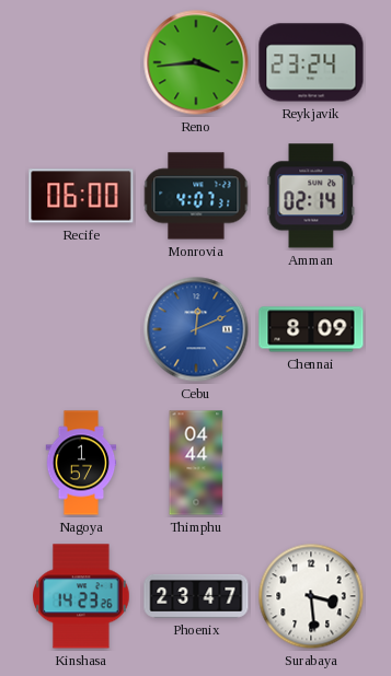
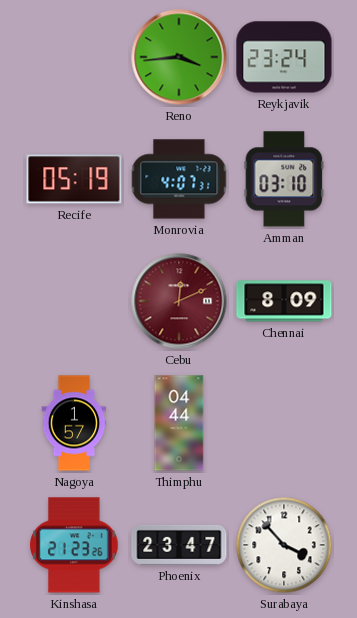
Recife: 06:00 -> 05:19
Amman: 02:14 -> 03:10
Cebu dial: blue -> burgundy
Kinshasa: 14:23 -> 21:23
Surabaya: 3:29 -> 3:53
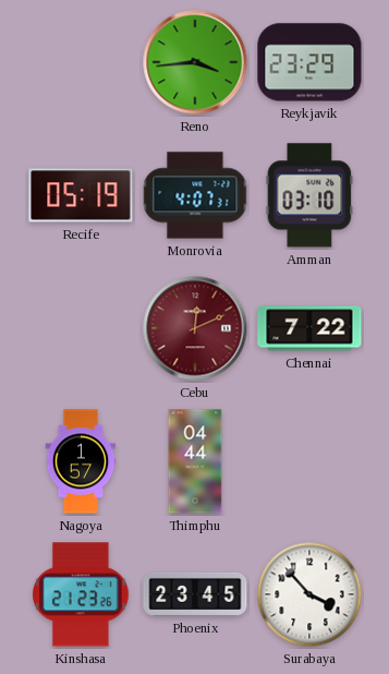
Reykjavik: 23:24 -> 23:29
Chennai: 8:09 -> 7:22
Phoenix: 23:47 -> 23:45
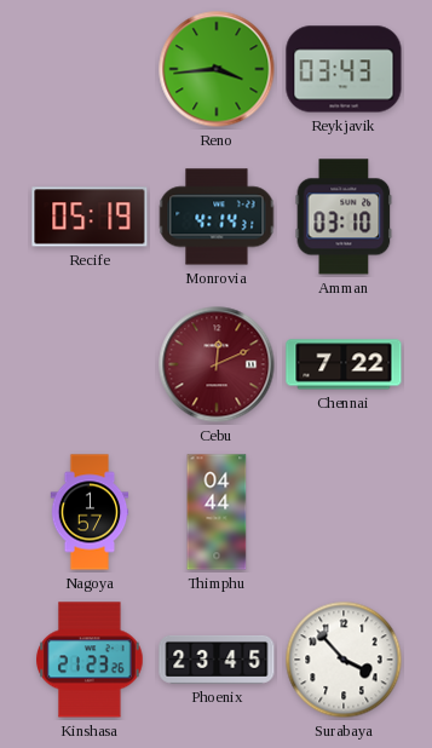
Reykjavik: 23:29 -> 03:43
Monrovia: 4:07 -> 4:14
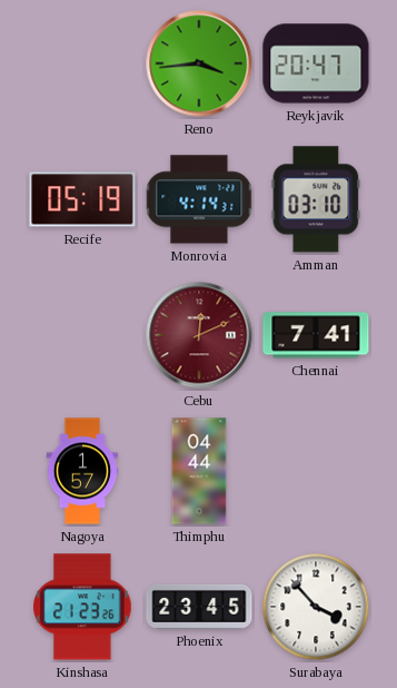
Reykjavik: 03:43 -> 20:47
Chennai: 7:22 -> 7:41
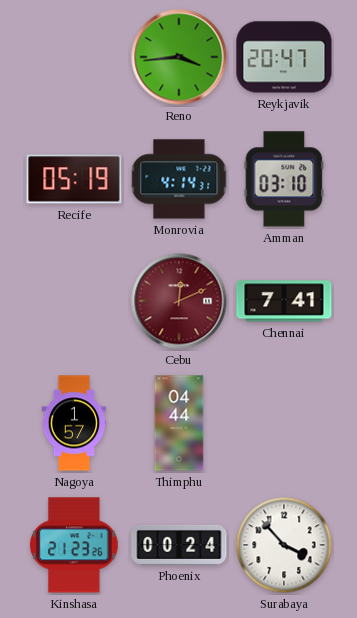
Phoenix: 23:45 -> 00:24
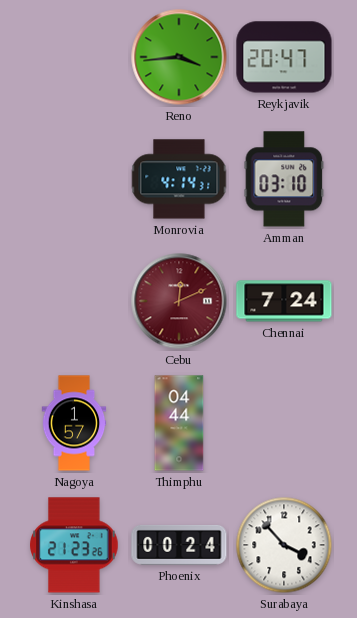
Recife: 05:19 -> none
Chennai: 7:41 -> 7:24
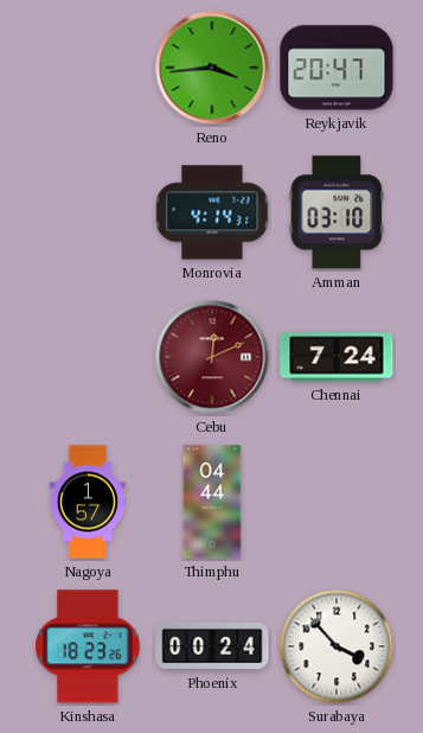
Kinshasa: 21:23 -> 18:23
